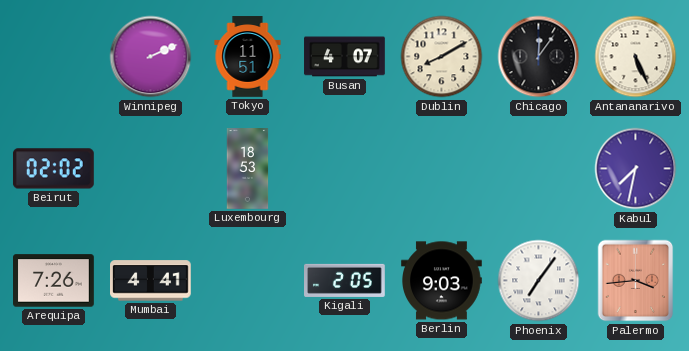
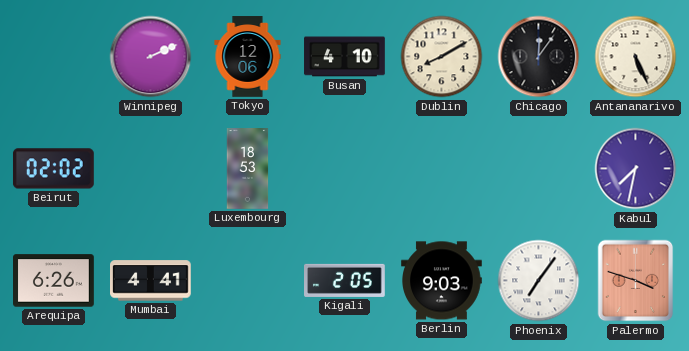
Tokyo: 11:51 -> 12:06
Busan: 4:07 -> 4:10
Arequipa: 7:26 -> 6:26
Palermo: 3:44 -> 3:48
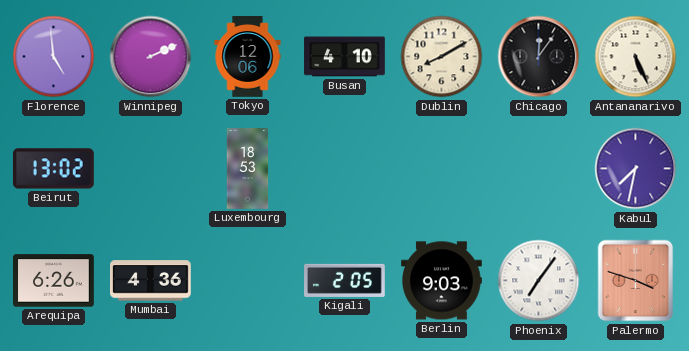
Florence: none -> 4:59
Beirut: 02:02 -> 13:02
Mumbai: 4:41 -> 4:36
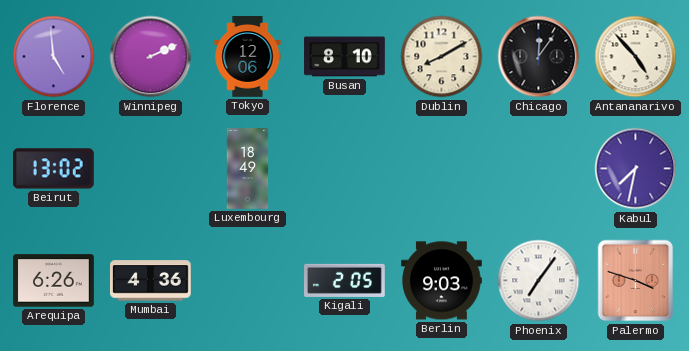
Busan: 4:10 -> 8:10
Antananarivo: 5:26 -> 4:53
Luxembourg: 18:53 -> 18:49
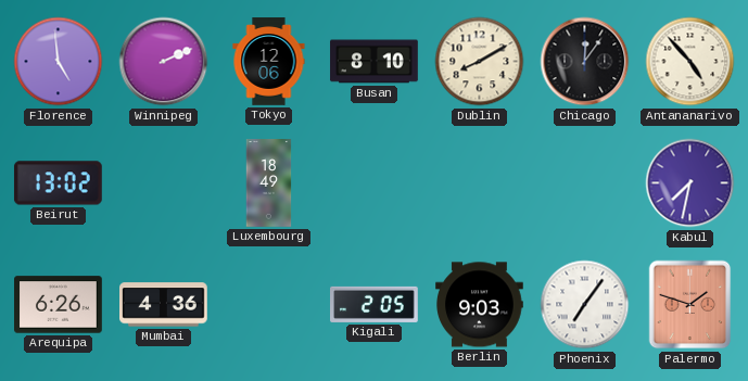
Palermo: 3:48 -> 1:48
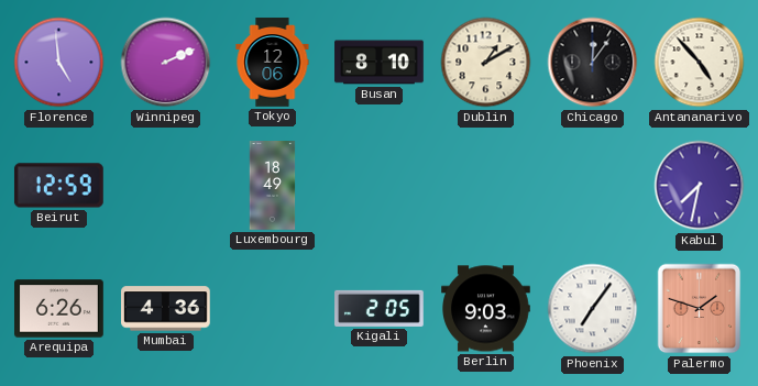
Dublin: 8:10 -> 1:10
Beirut: 13:02 -> 12:59
